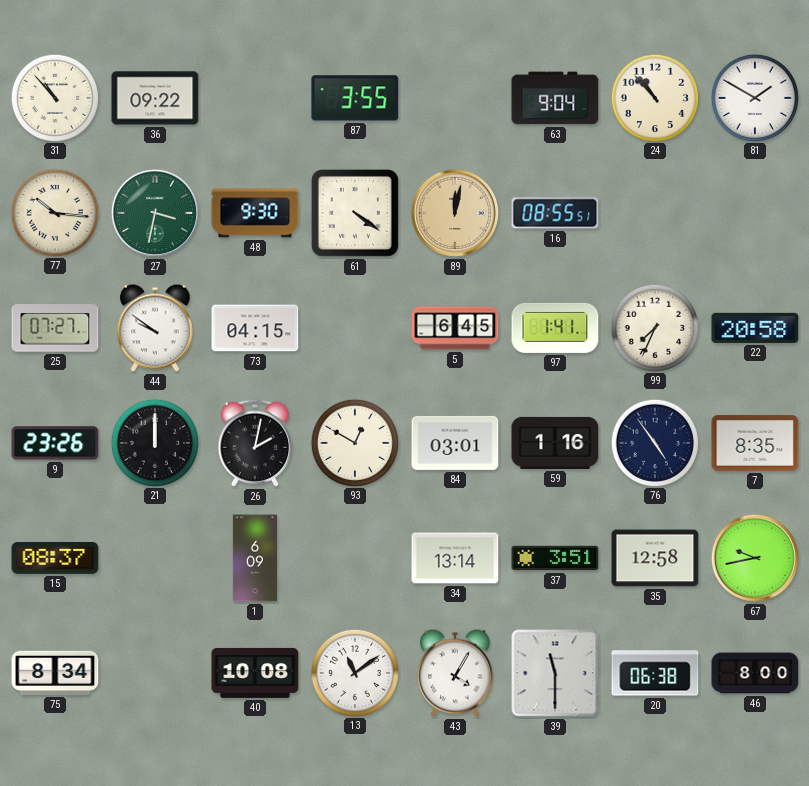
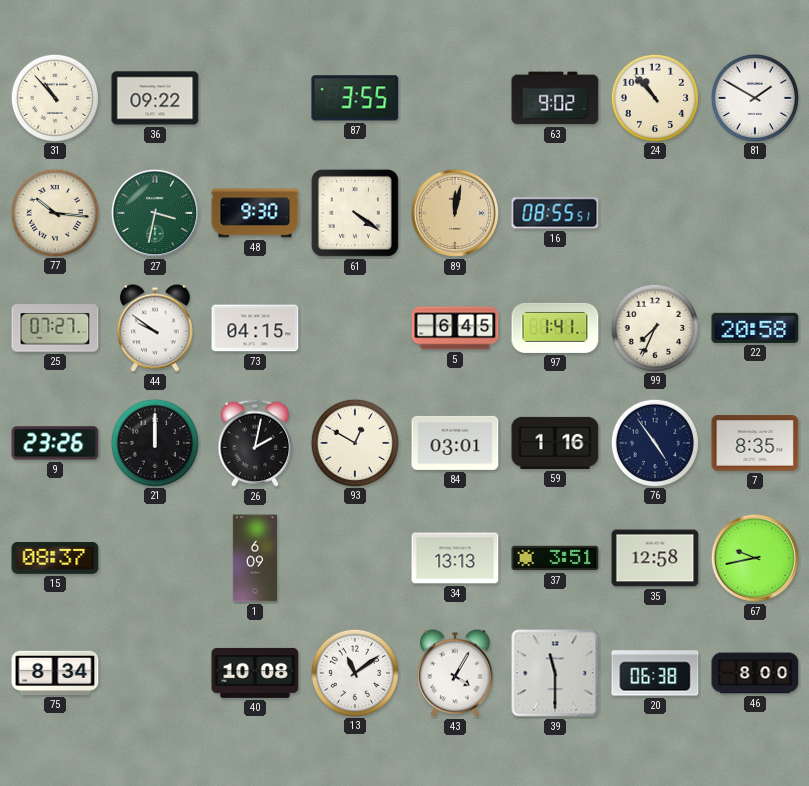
63: 9:04 -> 9:02
34: 13:14 -> 13:13
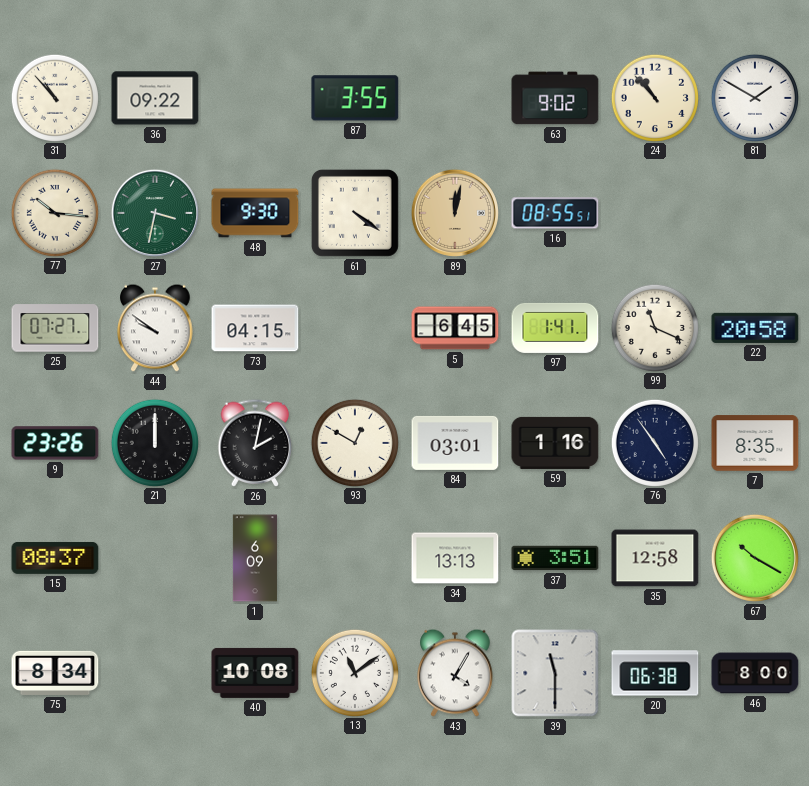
99: 7:34 -> 11:19
67: 9:43 -> 10:20
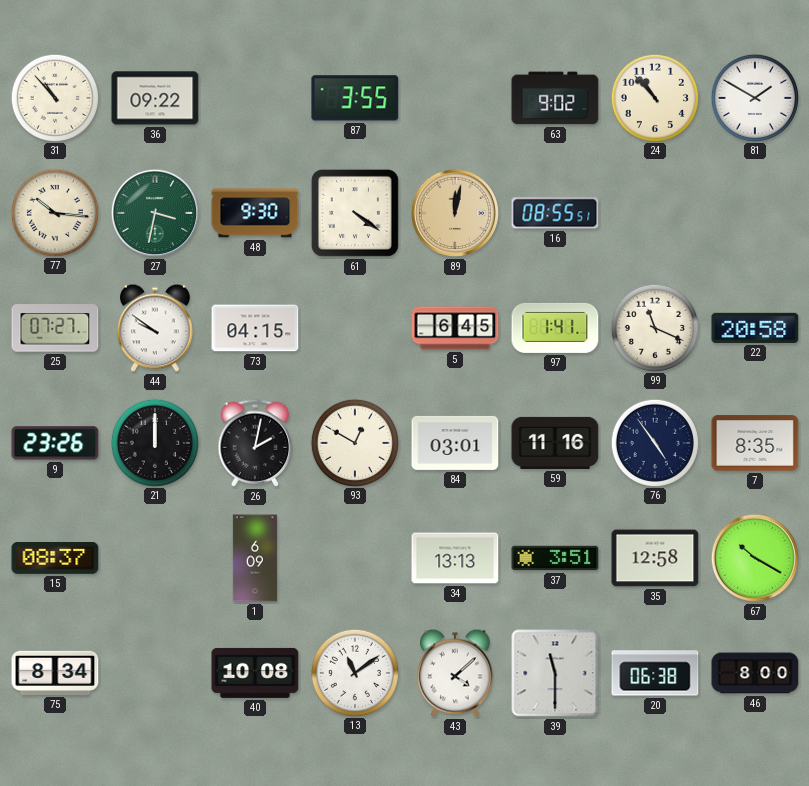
59: 1:16 -> 11:16
43: 4:05 -> 4:08
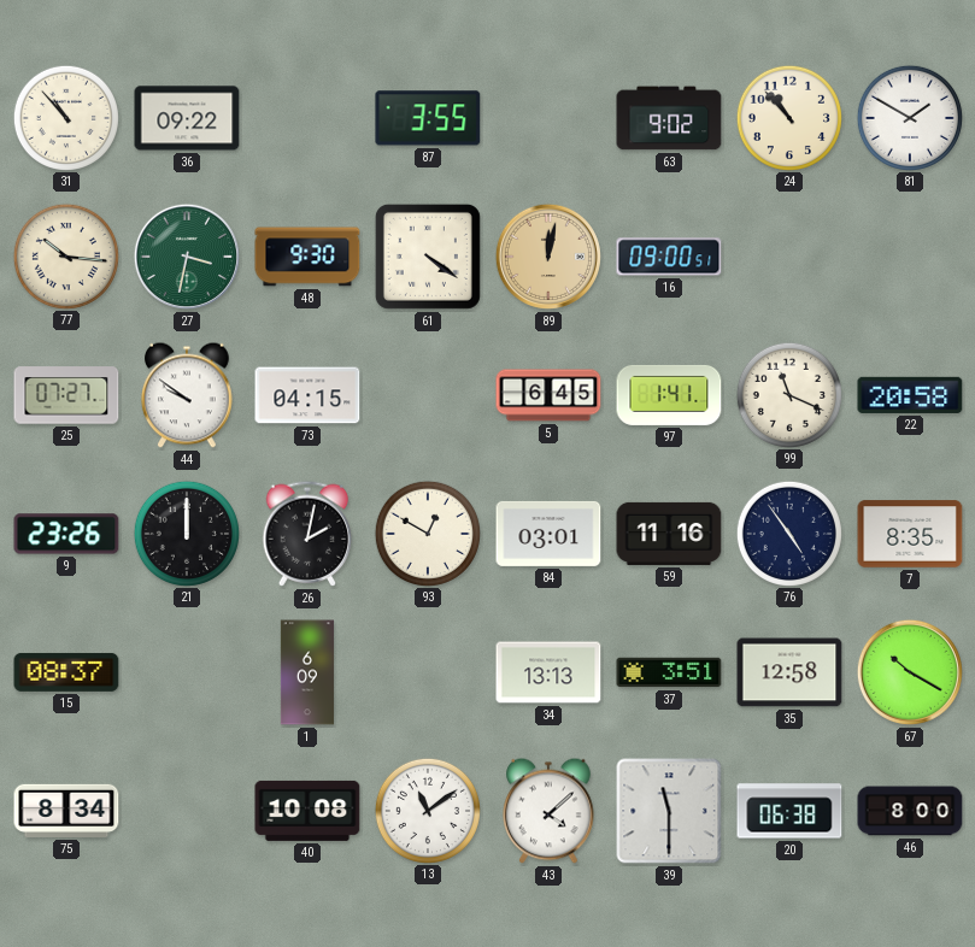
16: 08:55 -> 09:00
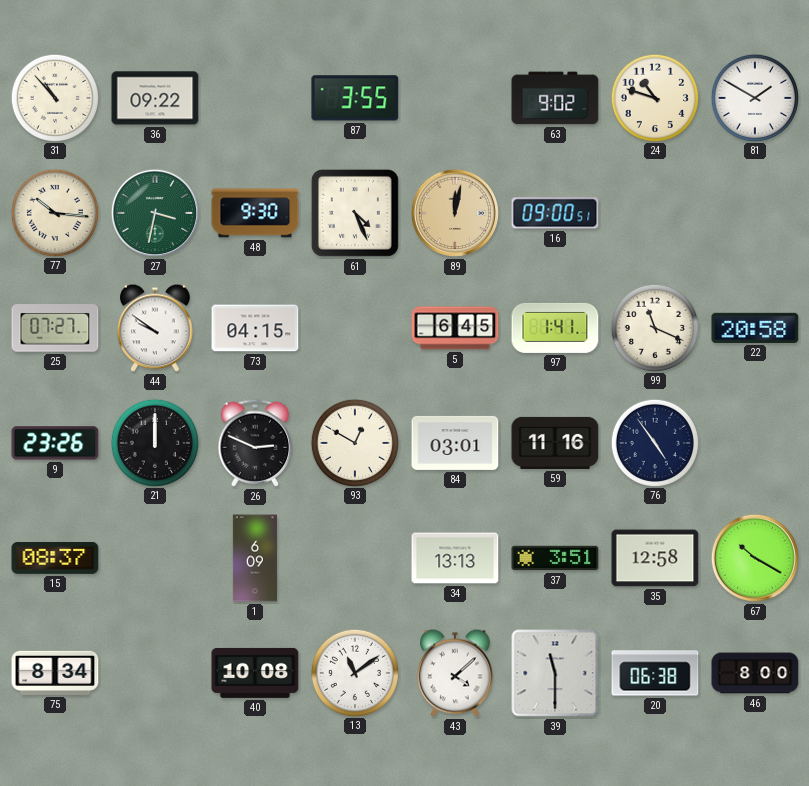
24: 10:53 -> 10:48
61: 4:21 -> 4:26
26: 2:02 -> 2:49
7: 8:35 -> none
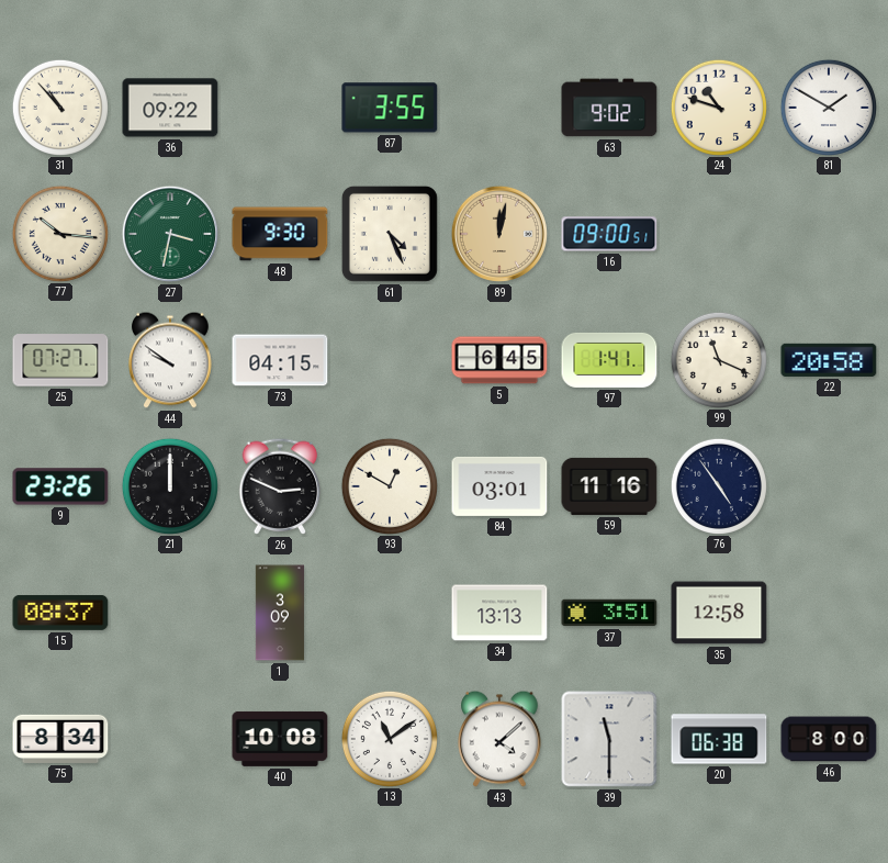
1: 6:09 -> 3:09
67: 10:20 -> none
